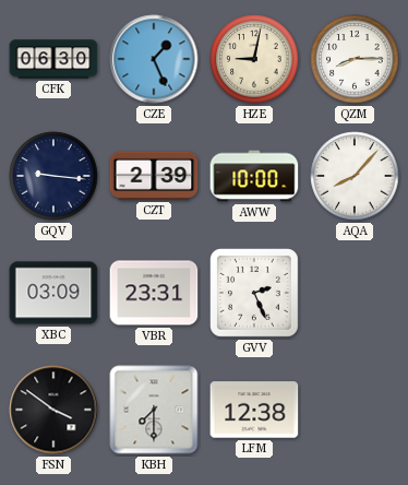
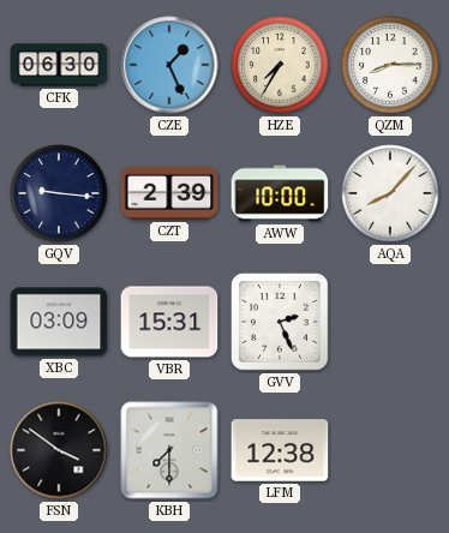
HZE: 9:02 -> 7:35
VBR: 23:31 -> 15:31
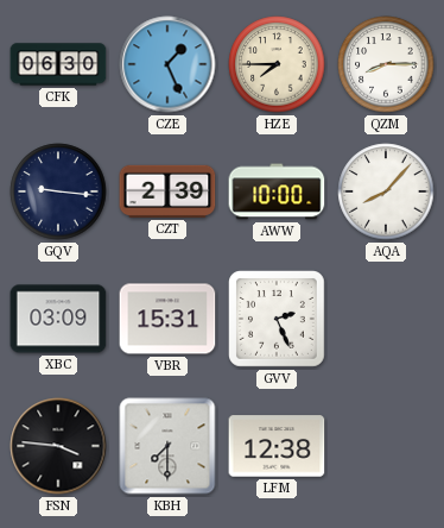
HZE: 7:35 -> 7:45
FSN: 3:51 -> 3:46
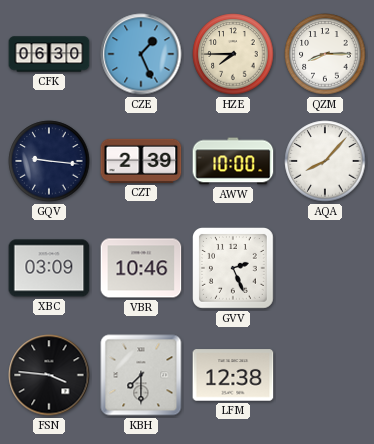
VBR: 15:31 -> 10:46
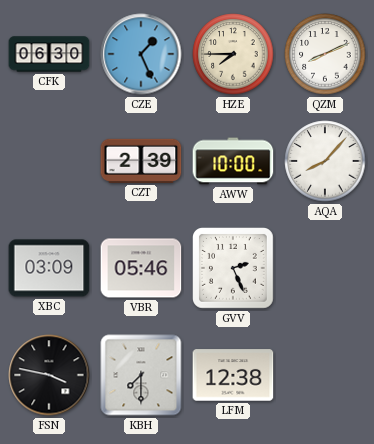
QZM: 8:15 -> 8:11
GQV: 9:16 -> none
VBR: 10:46 -> 05:46
FSN: 3:46 -> 3:47
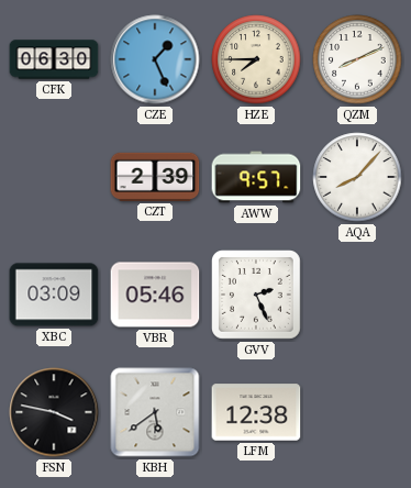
AWW: 10:00 -> 9:57
KBH: 7:30 -> 5:39
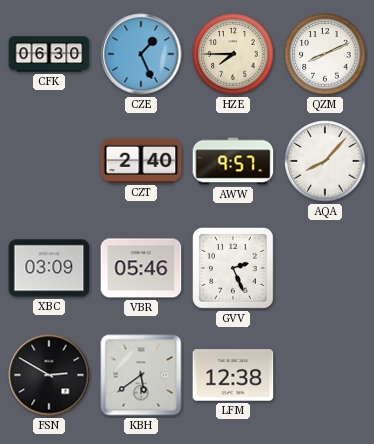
CZT: 2:39 -> 2:40
FSN: 3:47 -> 2:50
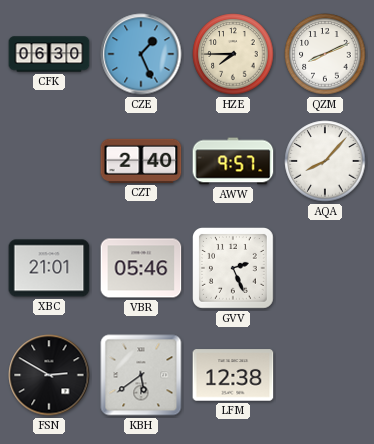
XBC: 03:09 -> 21:01
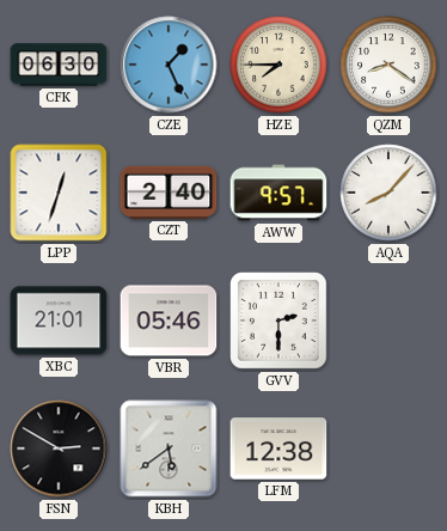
QZM: 8:11 -> 8:21
LPP: none -> 12:33
GVV: 2:26 -> 2:30
